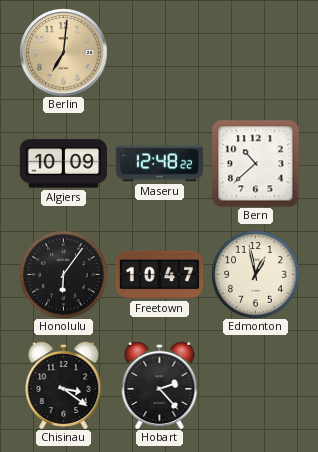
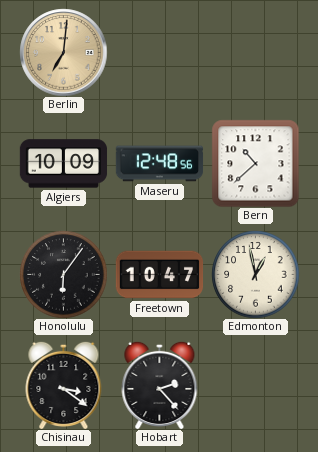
Maseru: 12:48:22 -> 12:48:56
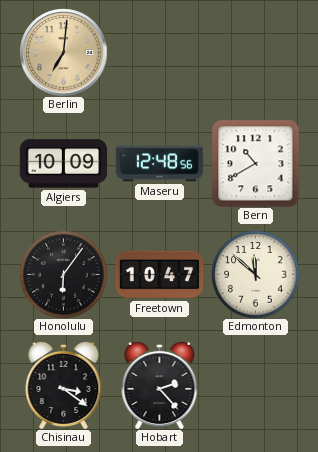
Bern: 10:38 -> 10:40
Edmonton: 12:58 -> 11:52
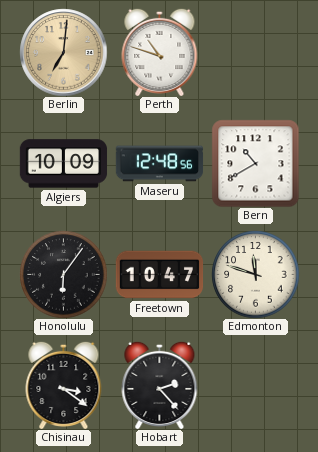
Perth: none -> 10:48
Edmonton: 11:52 -> 11:48
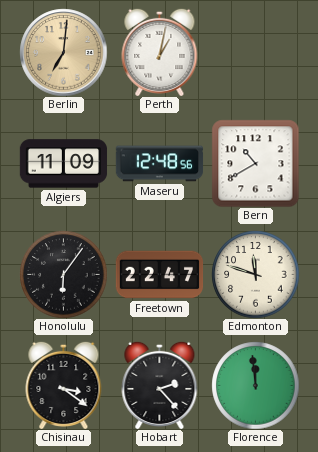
Perth: 10:48 -> 1:02
Algiers: 10:09 -> 11:09
Freetown: 10:47 -> 22:47
Florence: none -> 11:59
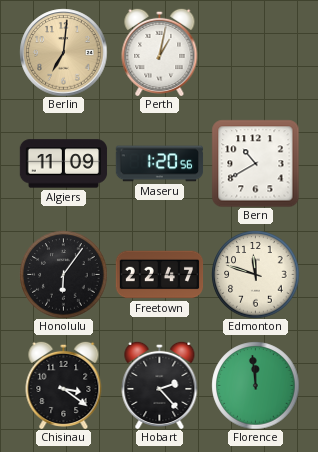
Maseru: 12:48 -> 1:20
